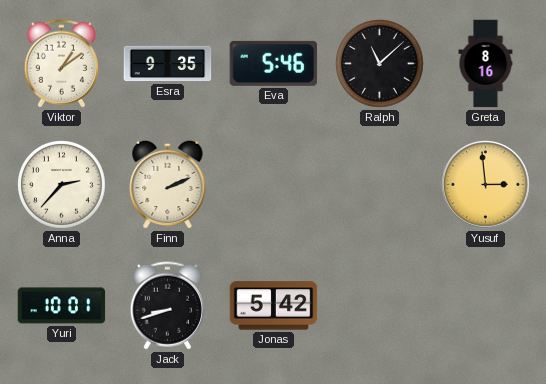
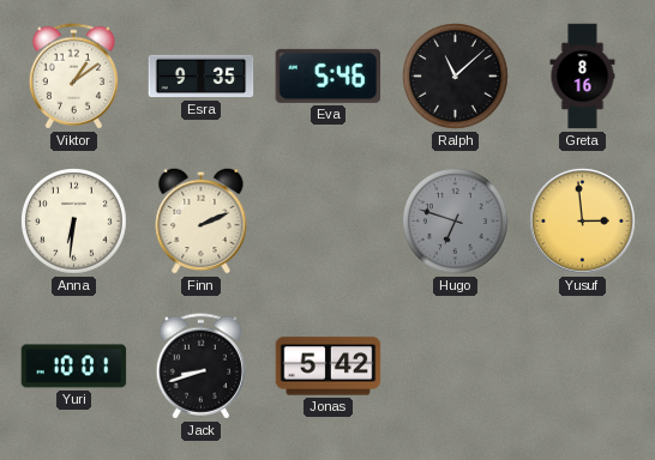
Anna: 2:37 -> 6:31
Hugo: none -> 6:48
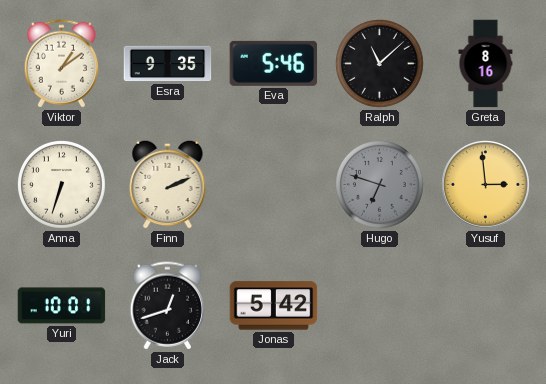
Anna: 6:31 -> 6:33
Jack: 8:42 -> 12:42
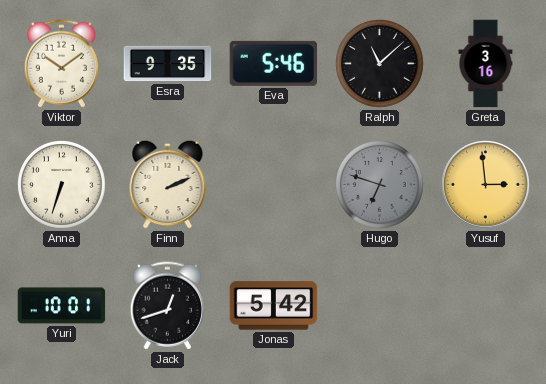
Viktor: 1:09 -> 10:09
Greta: 8:16 -> 3:16
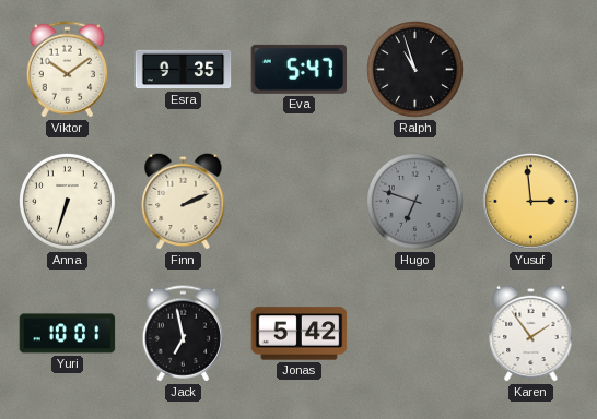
Eva: 5:46 -> 5:47
Ralph: 11:08 -> 10:57
Greta: 3:16 -> none
Jack: 12:42 -> 6:58
Karen: none -> 1:54
